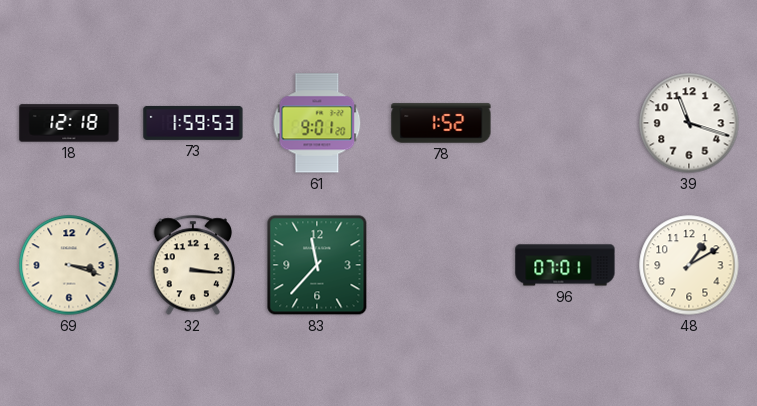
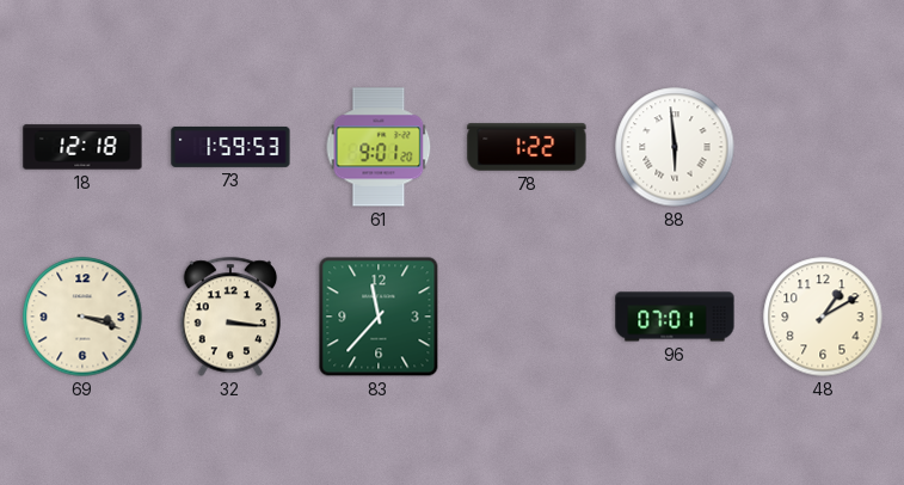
78: 1:52 -> 1:22
88: none -> 5:59
39: 11:18 -> none
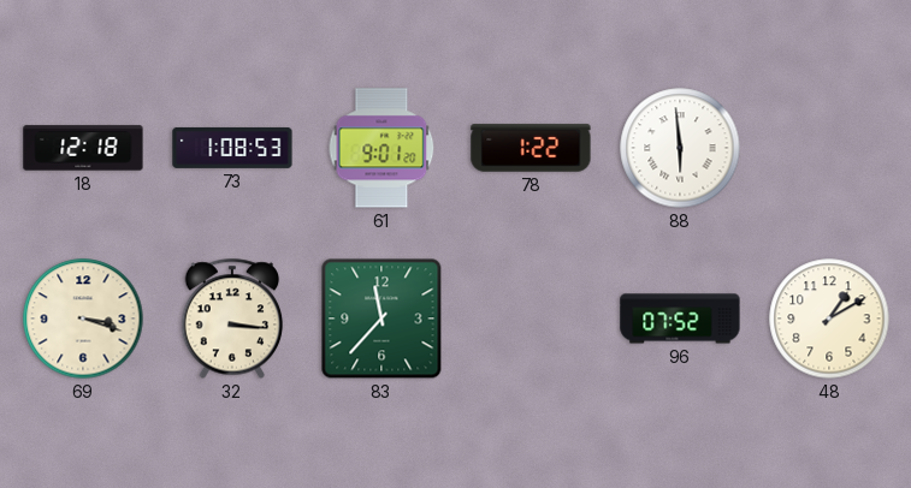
73: 1:59 -> 1:08
96: 07:01 -> 07:52
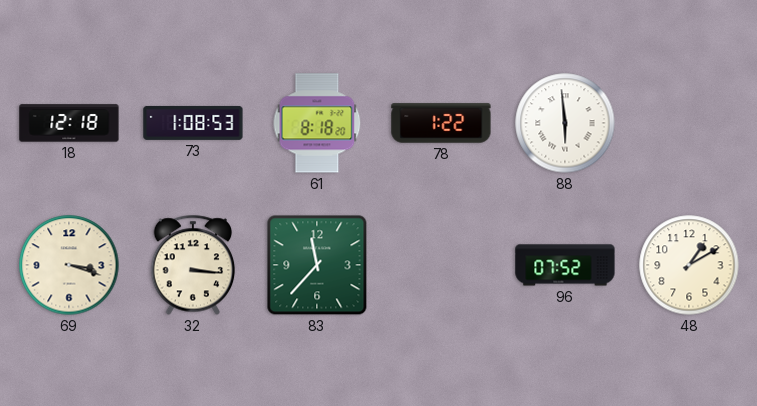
61: 9:01 -> 8:18
